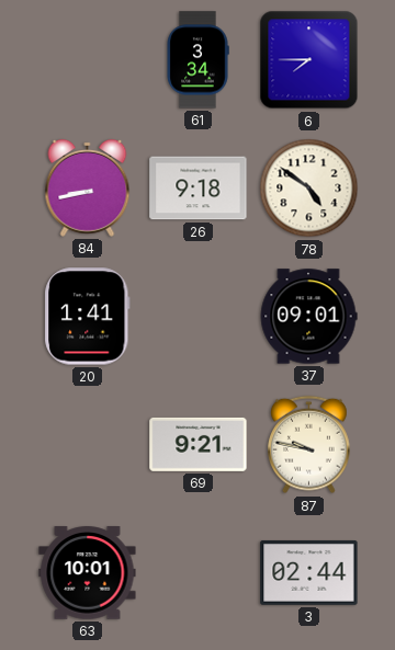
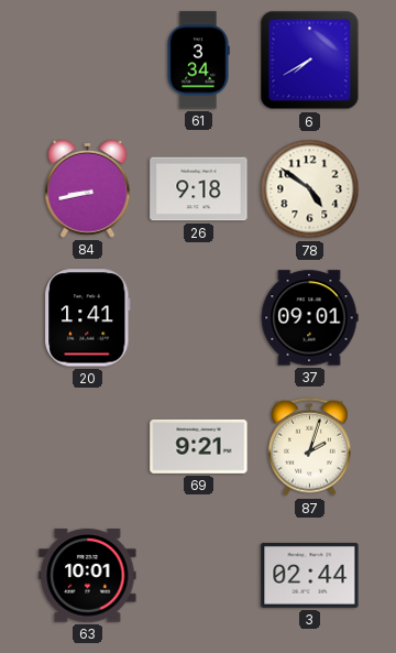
6: 7:45 -> 7:40
87: 9:47 -> 2:03
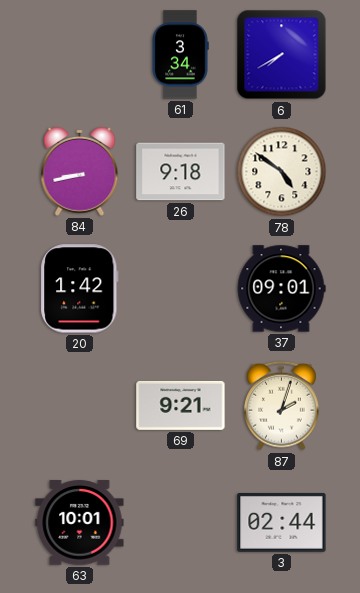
20: 1:41 -> 1:42
